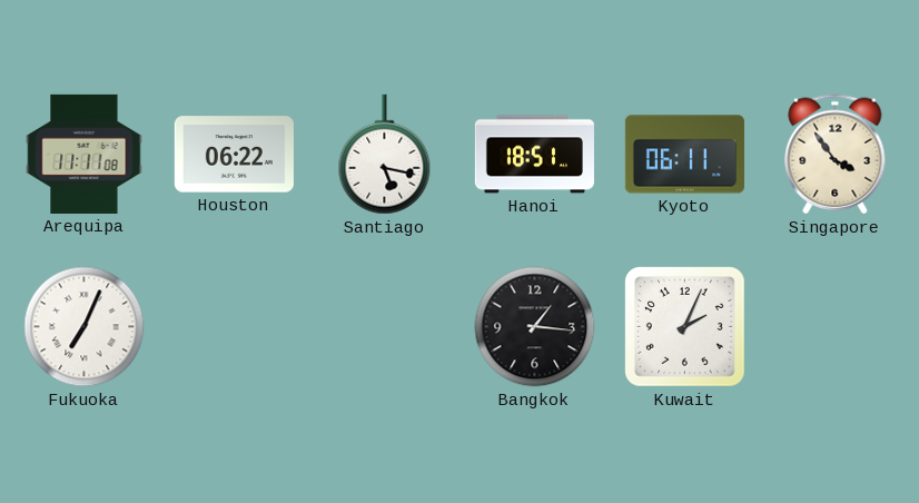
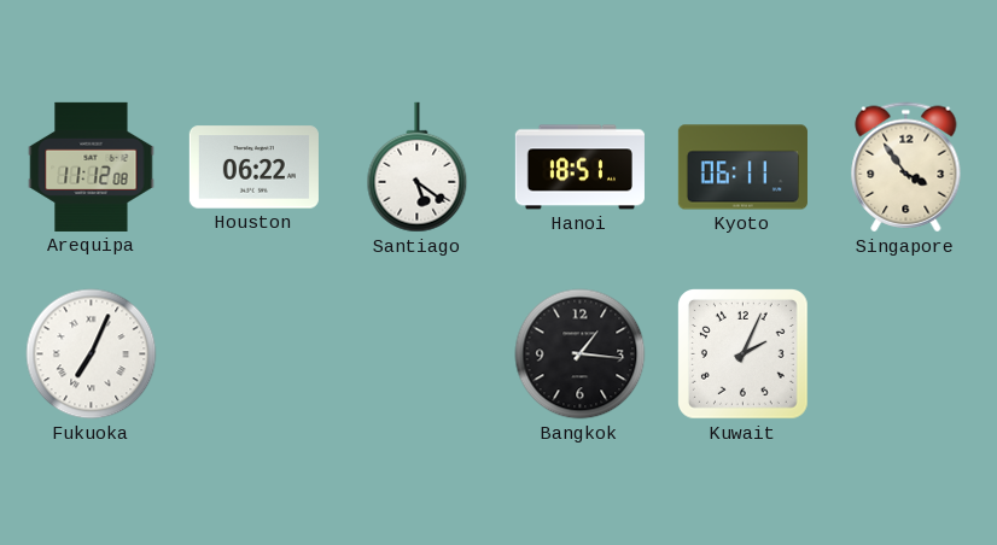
Arequipa: 11:11 -> 11:12
Santiago: 5:17 -> 5:21
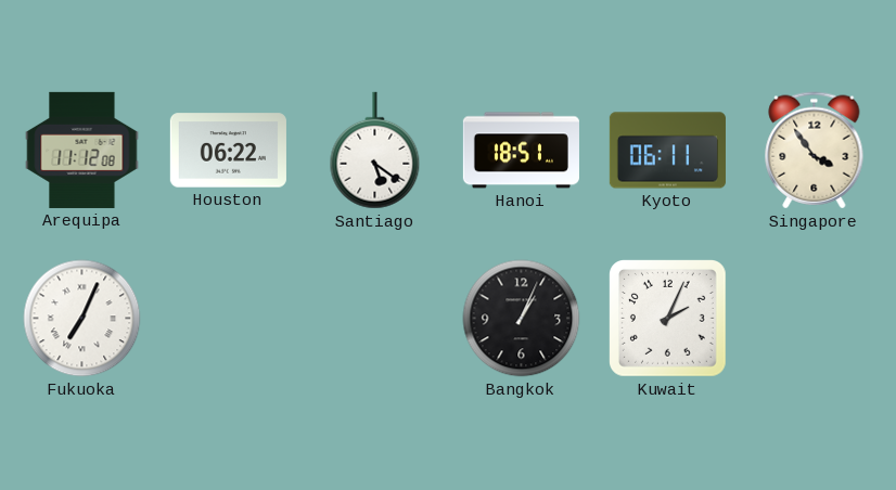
Bangkok: 1:16 -> 1:04
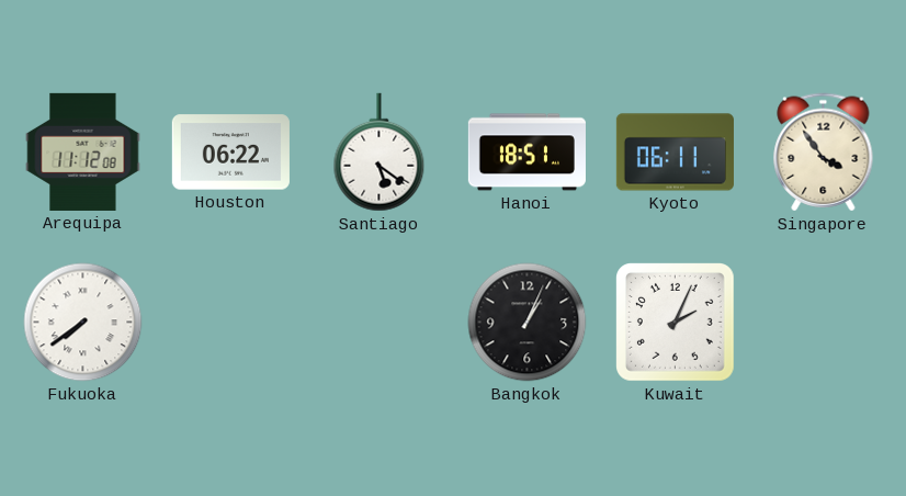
Fukuoka: 7:04 -> 7:39
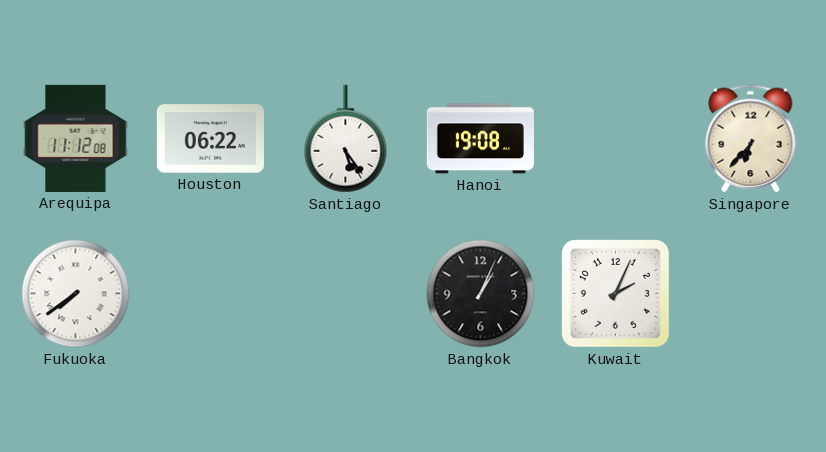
Santiago: 5:21 -> 5:24
Hanoi: 18:51 -> 19:08
Kyoto: 06:11 -> none
Singapore: 3:54 -> 6:37
